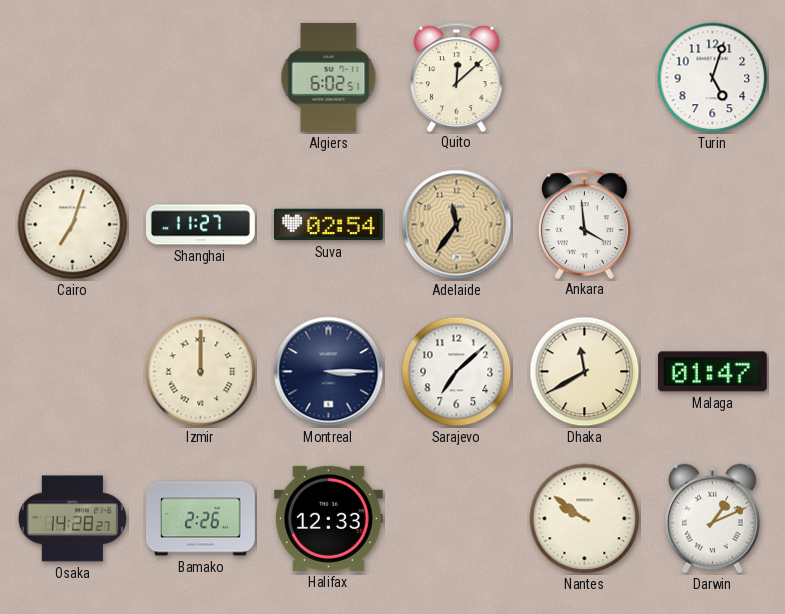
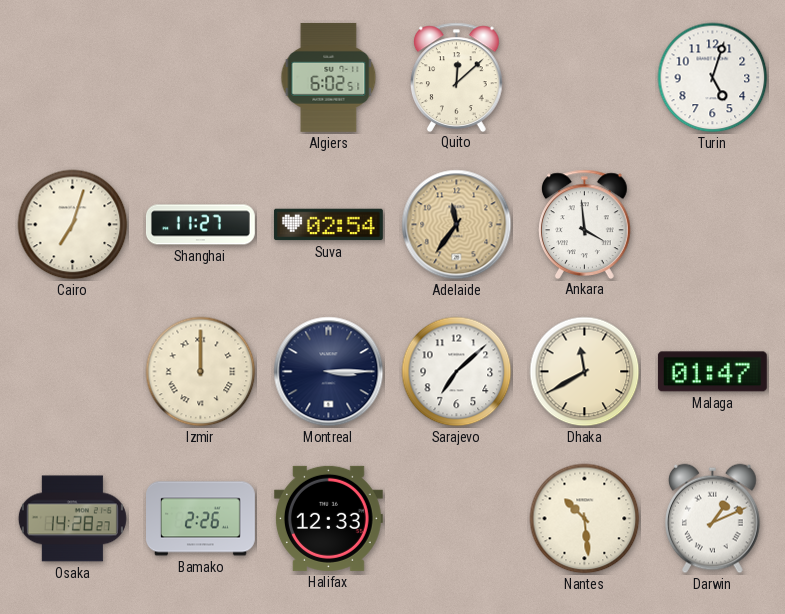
Nantes: 9:51 -> 10:29
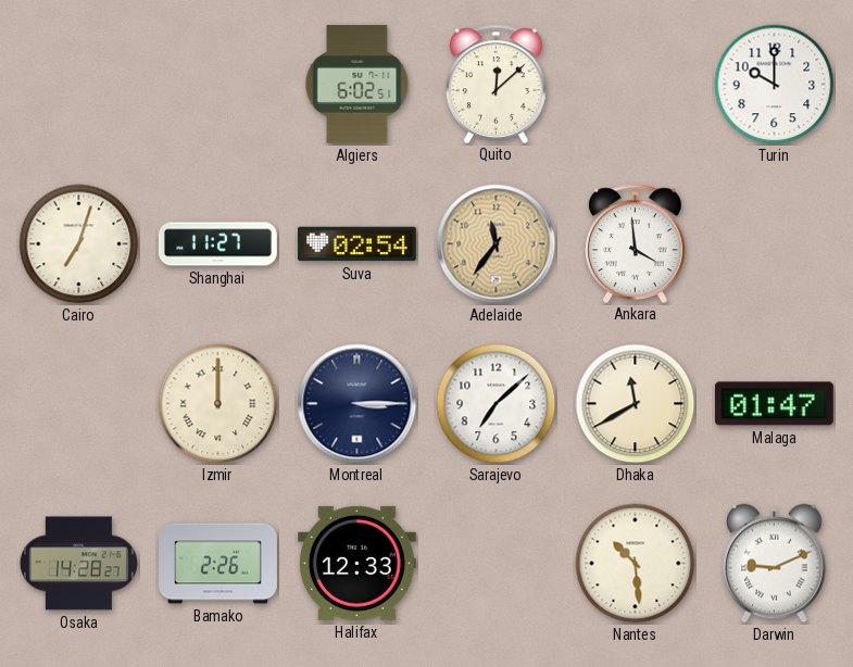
Turin: 5:03 -> 10:00
Darwin: 1:11 -> 9:11
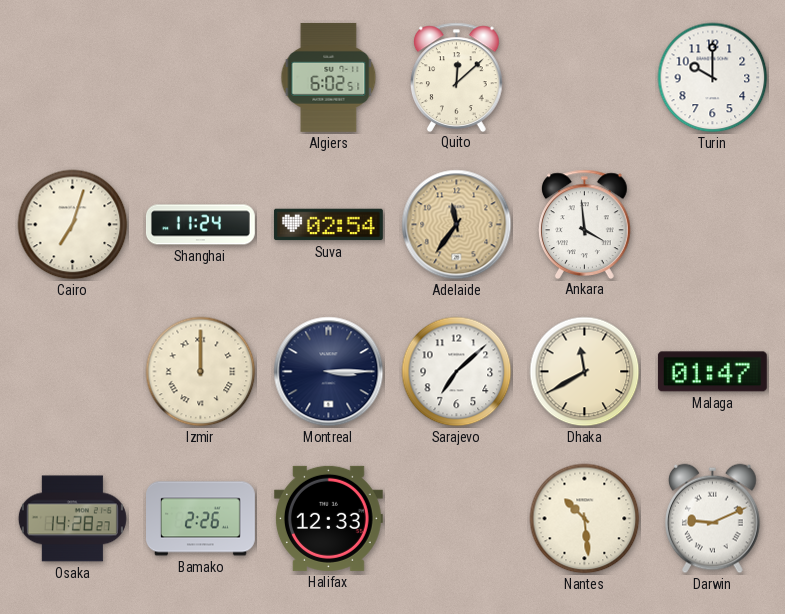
Shanghai: 11:27 -> 11:24
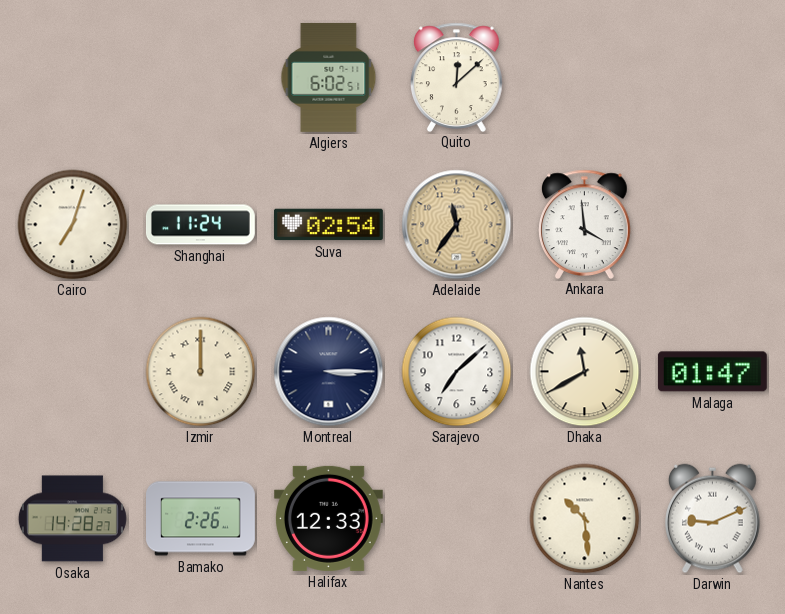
Turin: 10:00 -> none
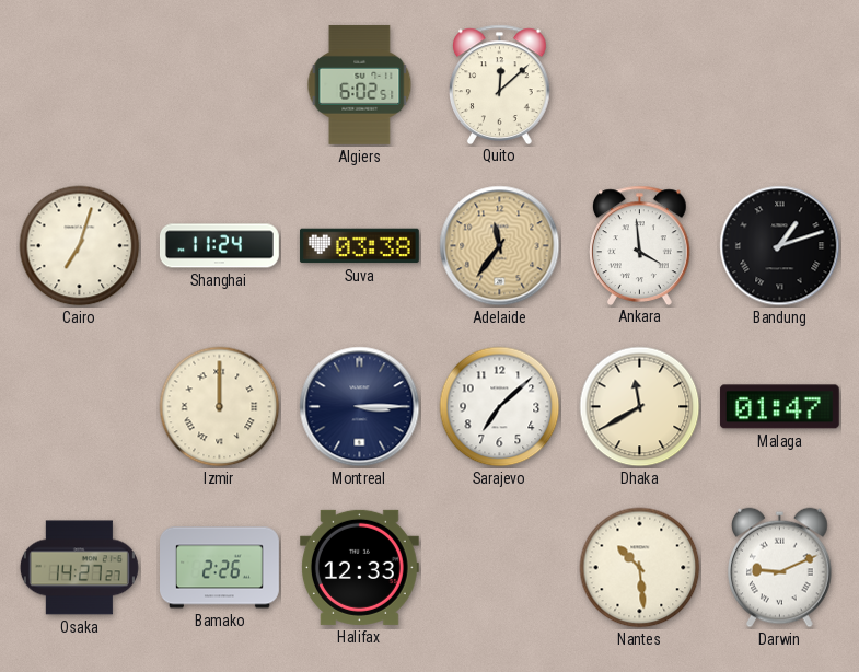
Suva: 02:54 -> 03:38
Bandung: none -> 1:12
Osaka: 14:28 -> 14:27
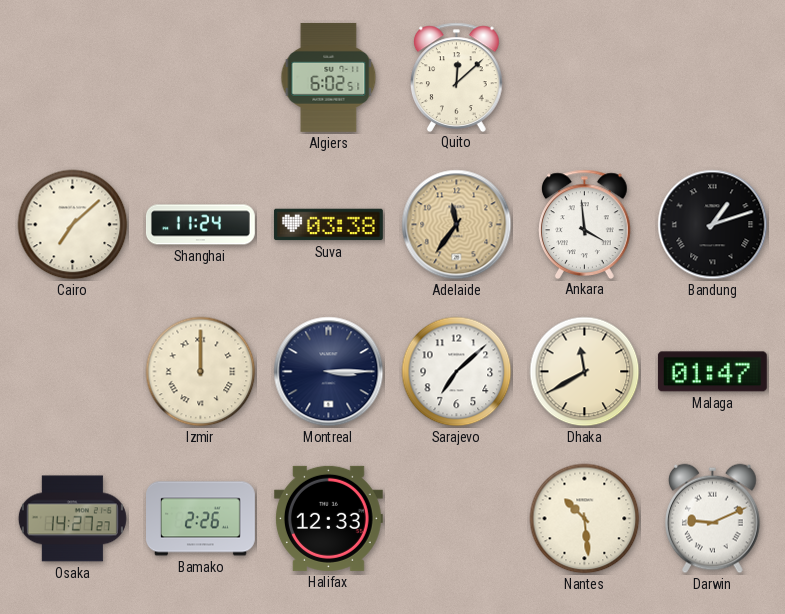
Cairo: 7:03 -> 7:08
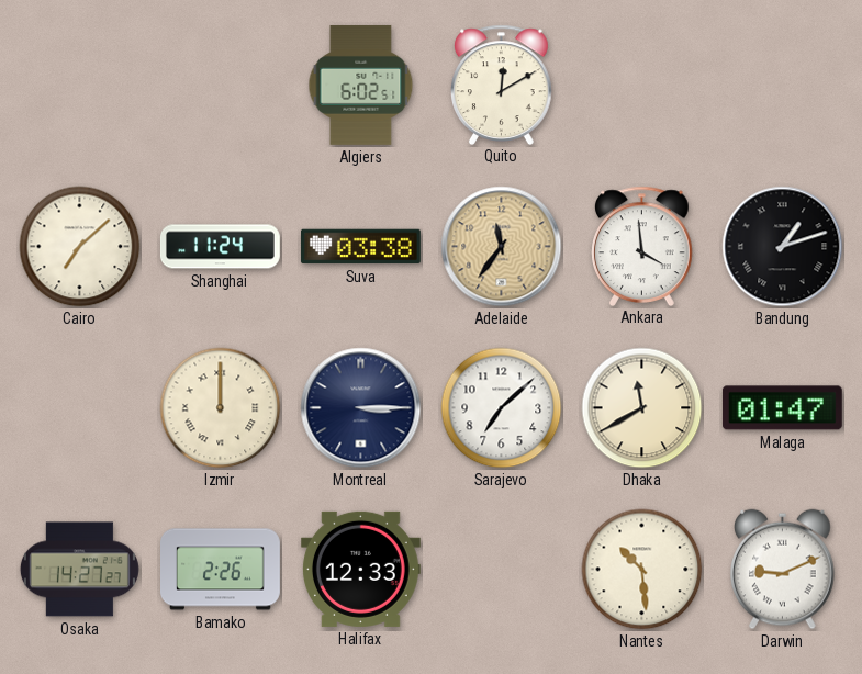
Quito: 12:08 -> 12:10
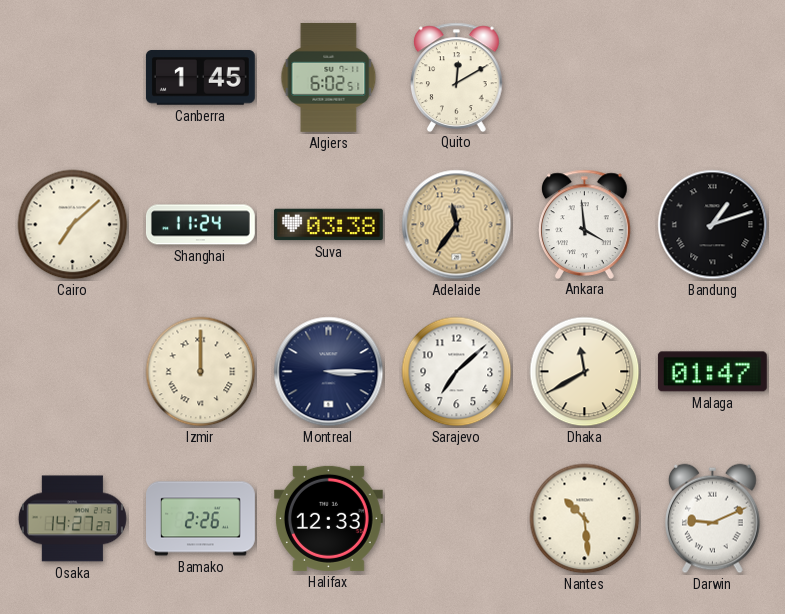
Canberra: none -> 1:45
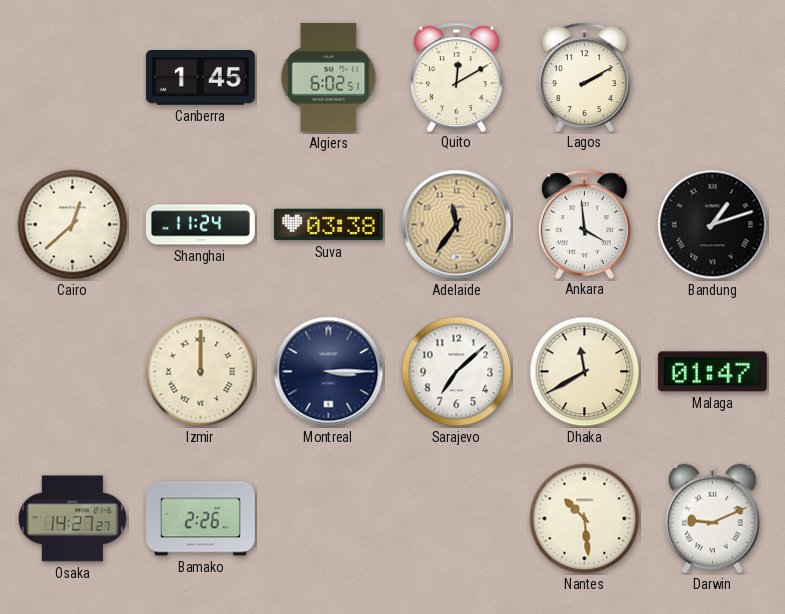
Lagos: none -> 2:10
Cairo: 7:08 -> 12:38
Halifax: 12:33 -> none
